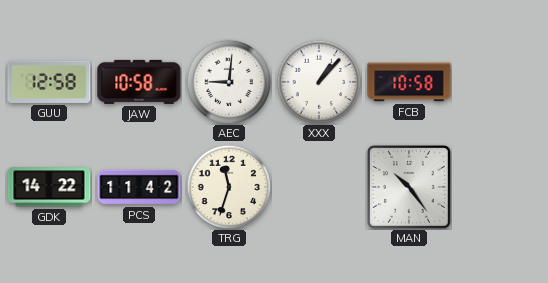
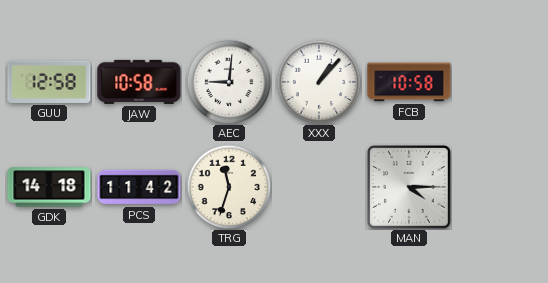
GDK: 14:22 -> 14:18
MAN: 10:24 -> 4:15
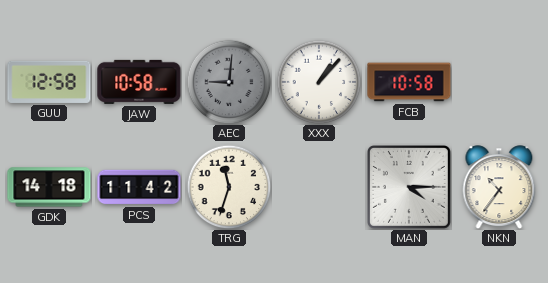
AEC dial: white -> grey
NKN: none -> 10:36
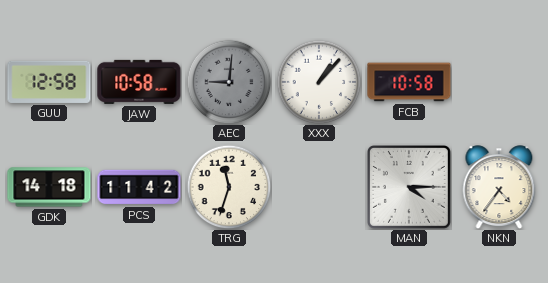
NKN: 10:36 -> 4:36
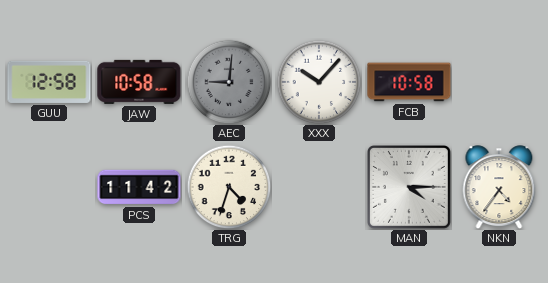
XXX: 1:07 -> 10:07
GDK: 14:18 -> none
TRG: 11:33 -> 4:33
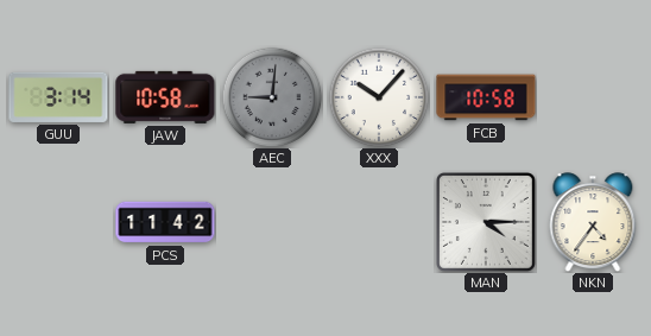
GUU: 12:58 -> 3:14
TRG: 4:33 -> none
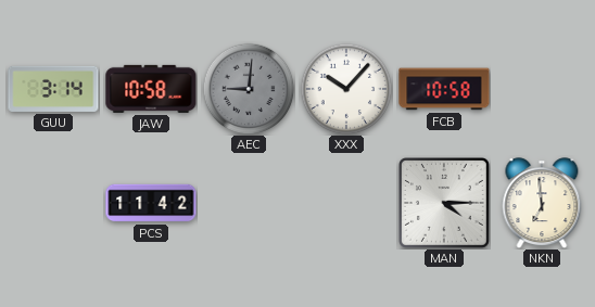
NKN: 4:36 -> 6:59
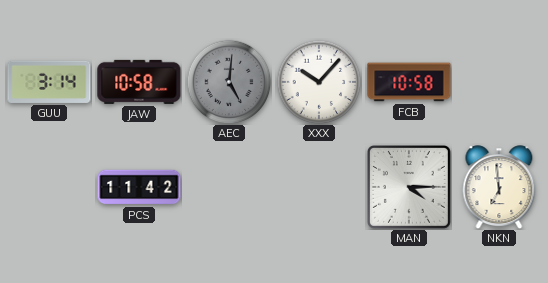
AEC: 9:01 -> 5:01
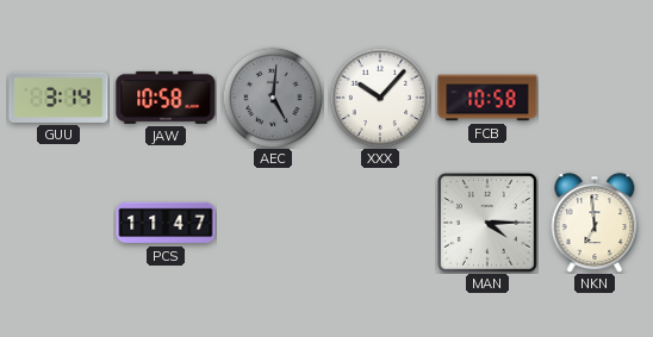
PCS: 11:42 -> 11:47
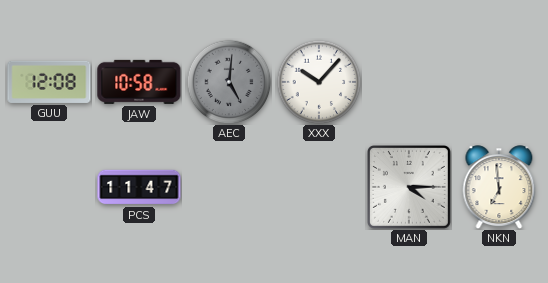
GUU: 3:14 -> 12:08
FCB: 10:58 -> none
